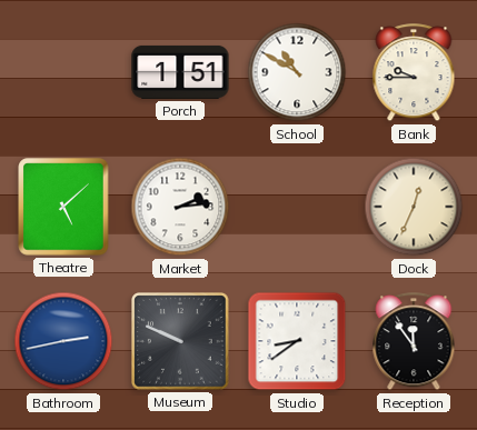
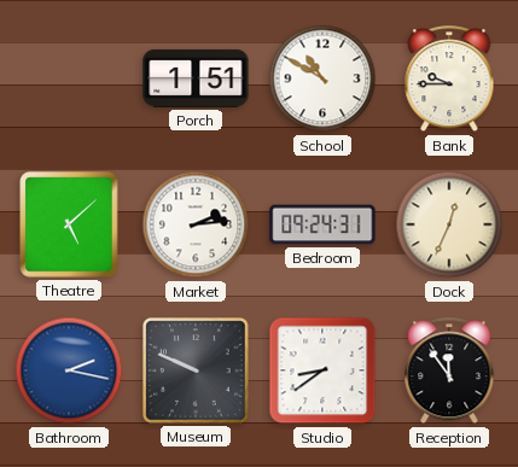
Bedroom: none -> 09:24
Bathroom: 2:43 -> 2:17
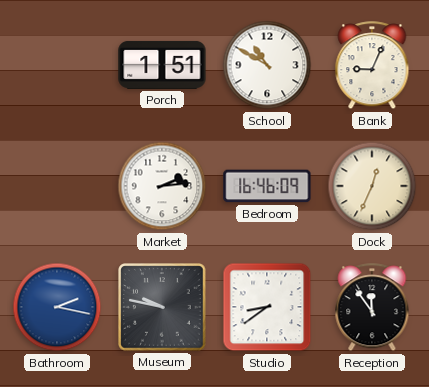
Bank: 9:45 -> 9:04
Theatre: 5:08 -> none
Bedroom: 09:24 -> 16:46
Museum: 9:49 -> 9:47
